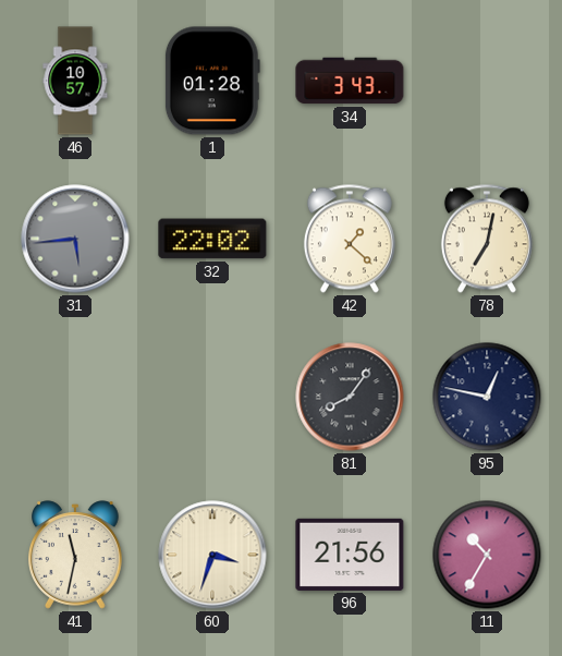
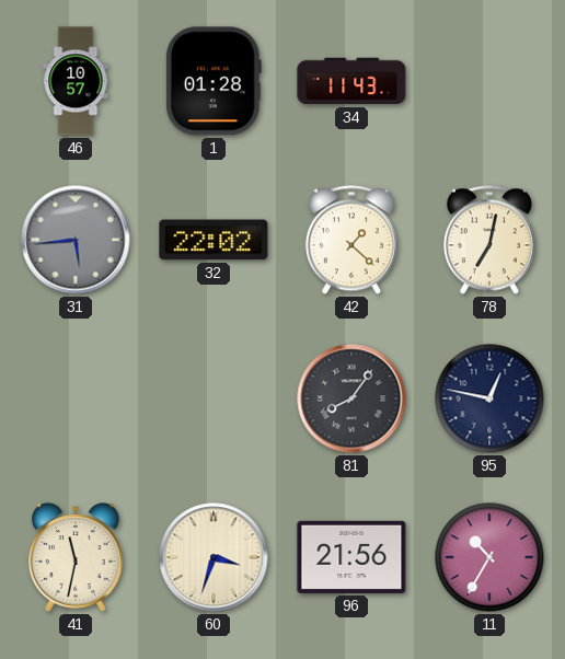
34: 3:43 -> 11:43
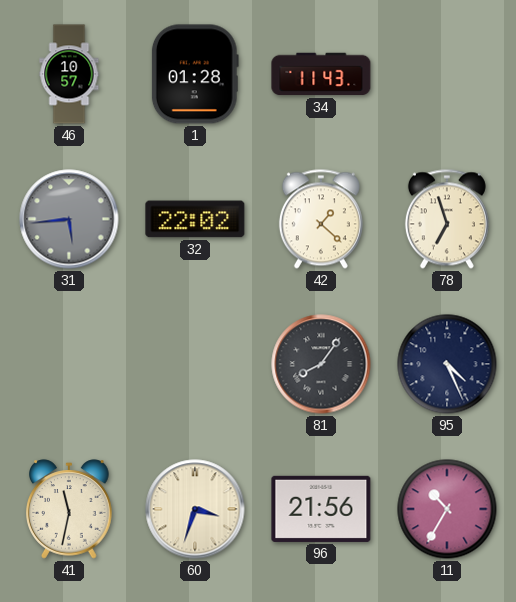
78: 7:02 -> 6:57
95: 12:47 -> 4:26
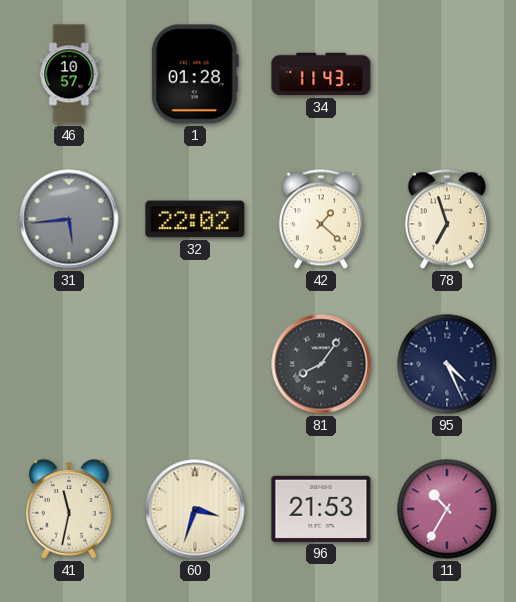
96: 21:56 -> 21:53
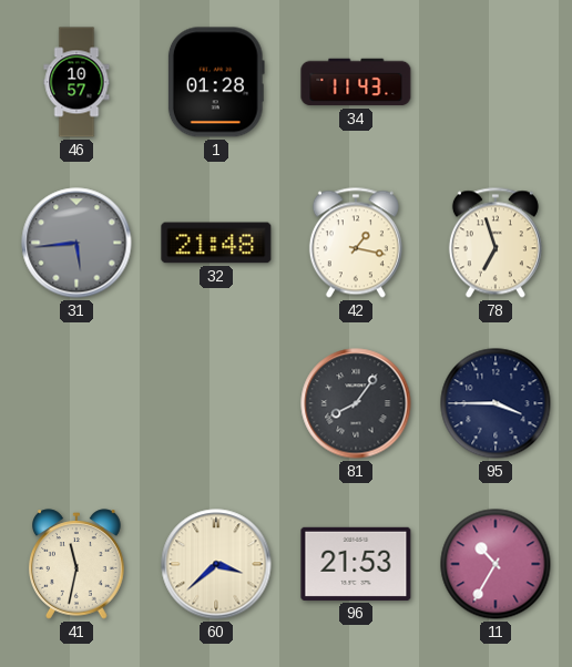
32: 22:02 -> 21:48
42: 1:22 -> 1:17
95: 4:26 -> 3:45
60: 3:33 -> 3:38
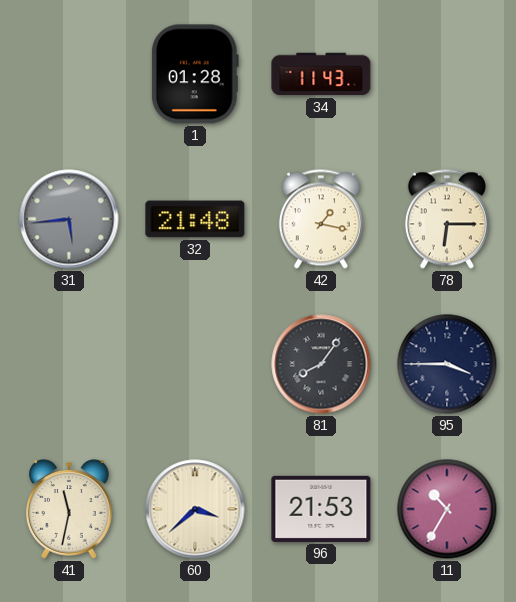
46: 10:57 -> none
78: 6:57 -> 6:15
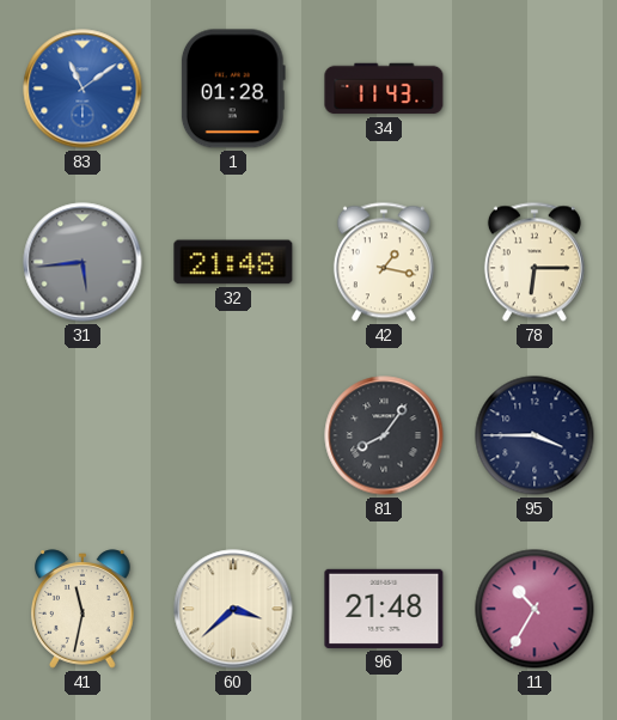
83: none -> 11:09
96: 21:53 -> 21:48
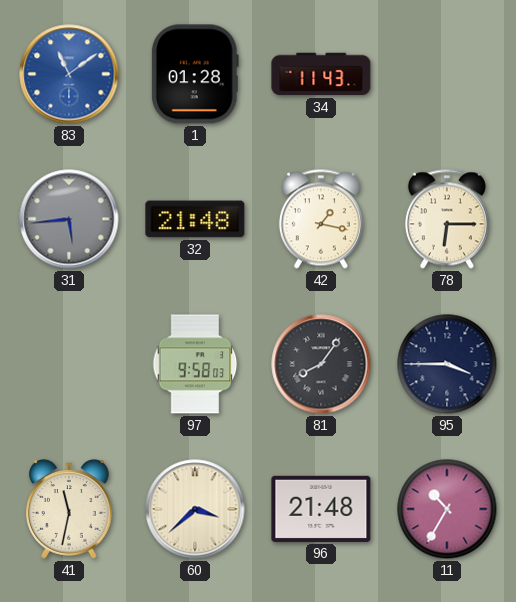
97: none -> 9:58
